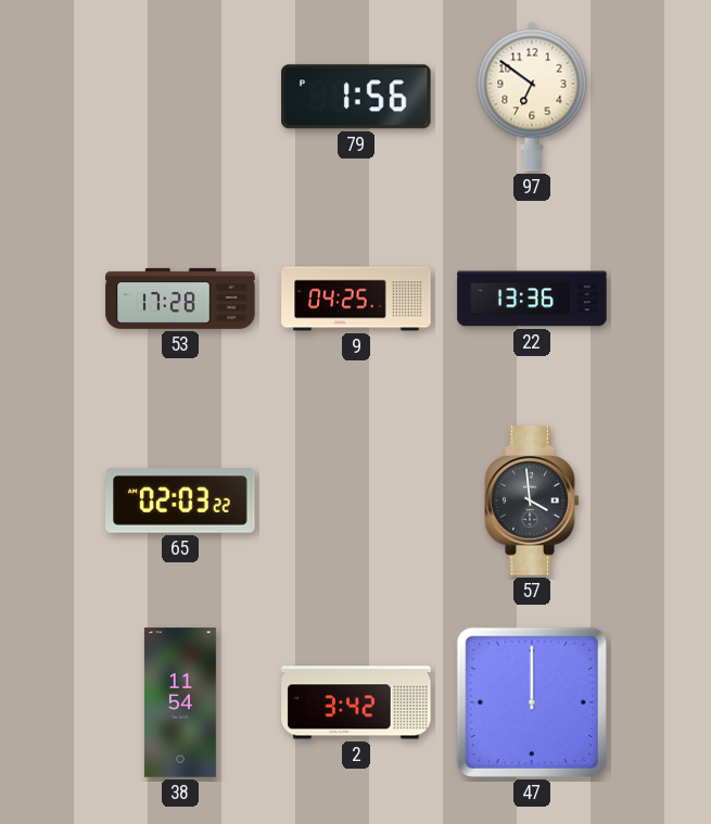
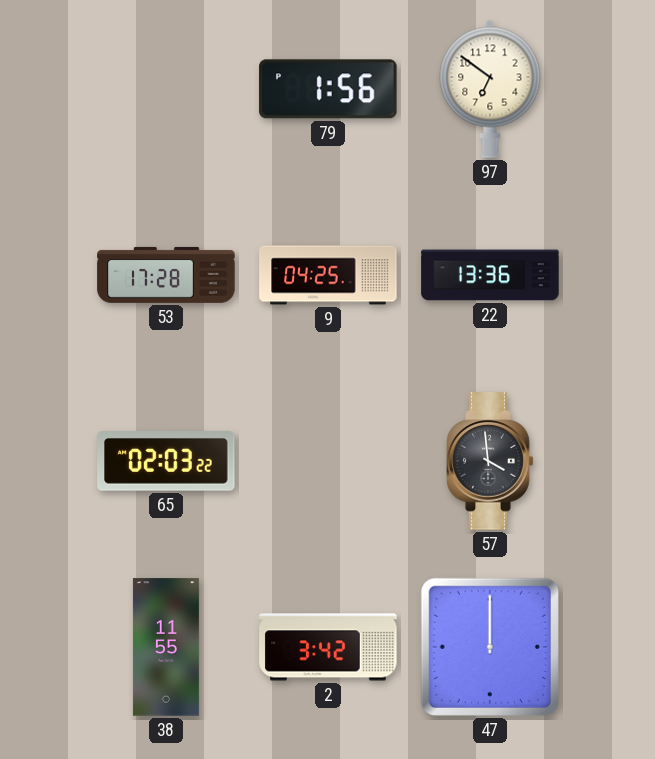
38: 11:54 -> 11:55
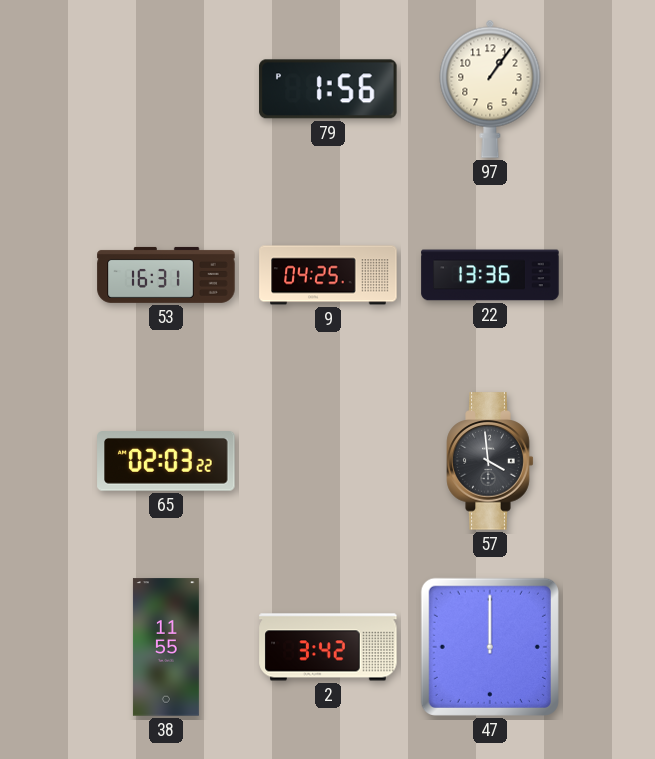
97: 6:51 -> 1:06
53: 17:28 -> 16:31
